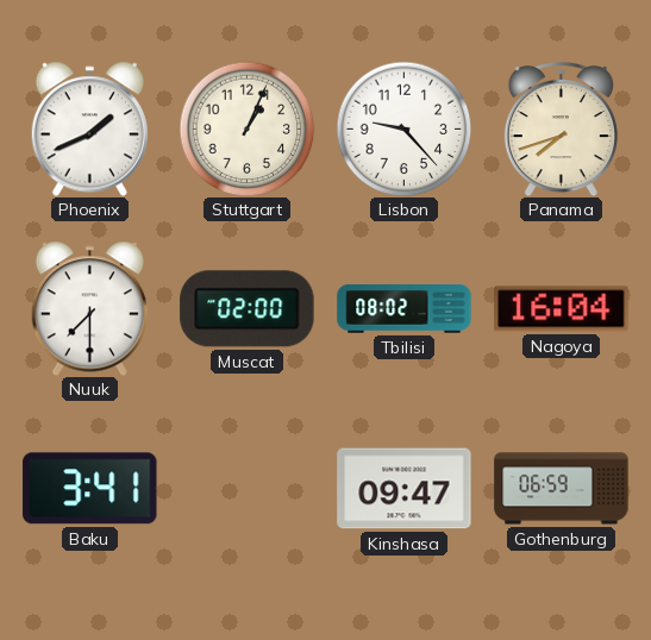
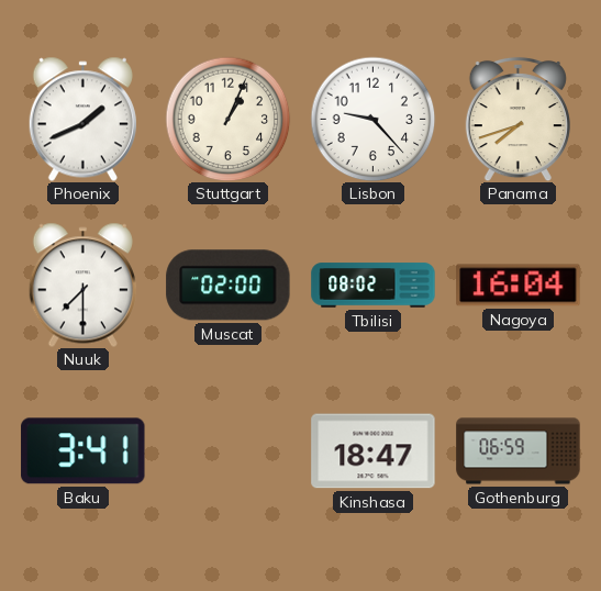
Kinshasa: 09:47 -> 18:47
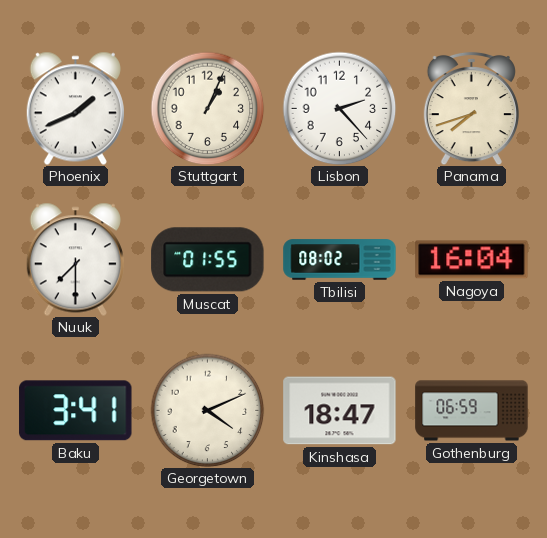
Lisbon: 9:23 -> 2:23
Muscat: 02:00 -> 01:55
Georgetown: none -> 4:11
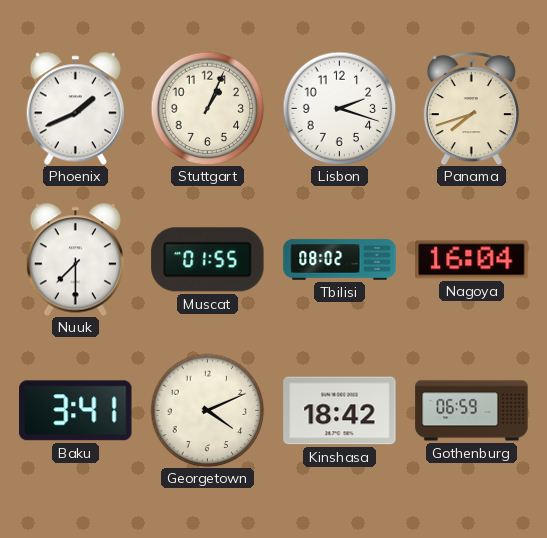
Lisbon: 2:23 -> 2:18
Kinshasa: 18:47 -> 18:42
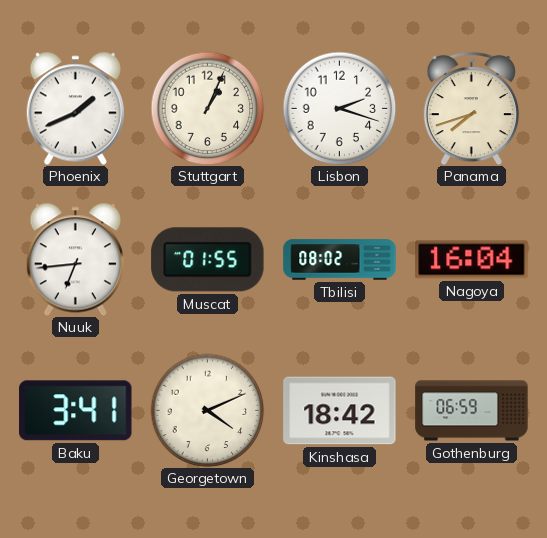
Nuuk: 7:30 -> 6:44
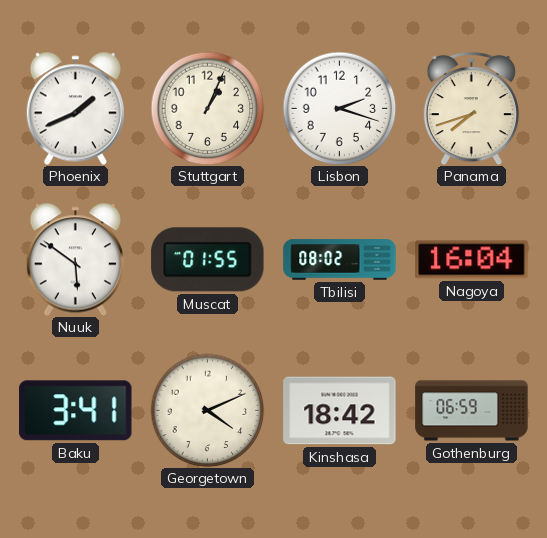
Nuuk: 6:44 -> 5:51
